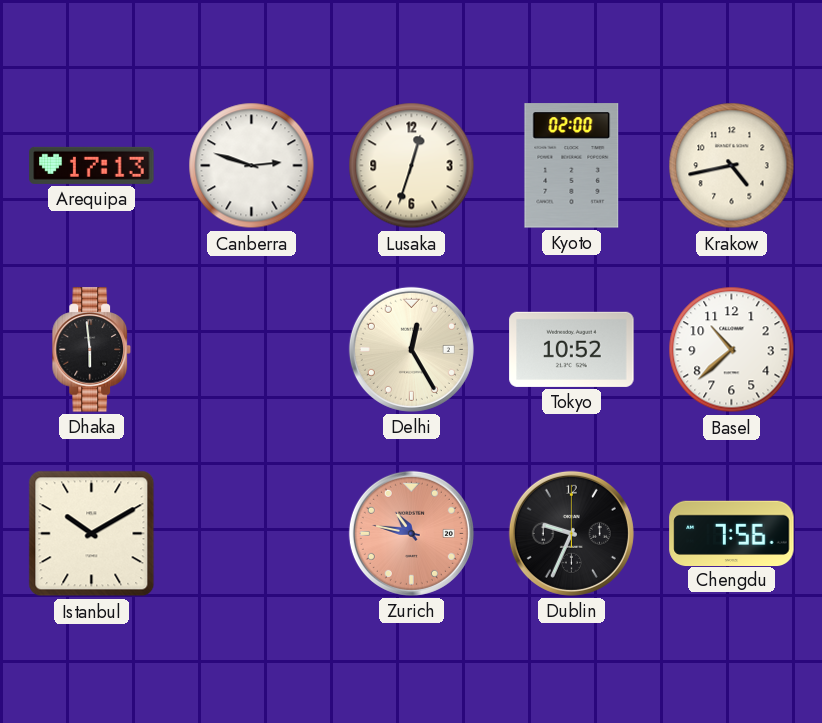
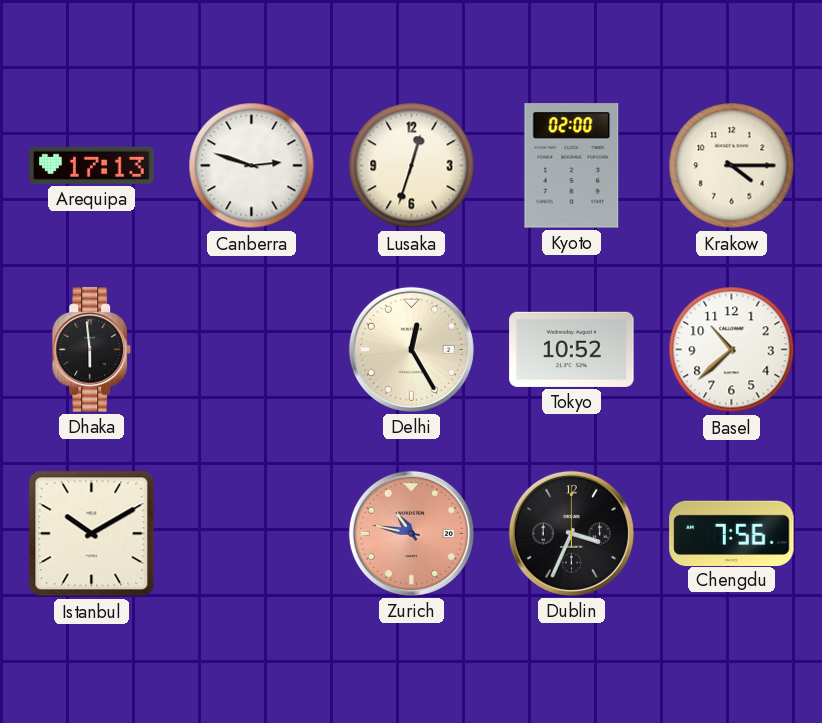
Krakow: 4:43 -> 4:15
Dublin: 9:34 -> 3:34
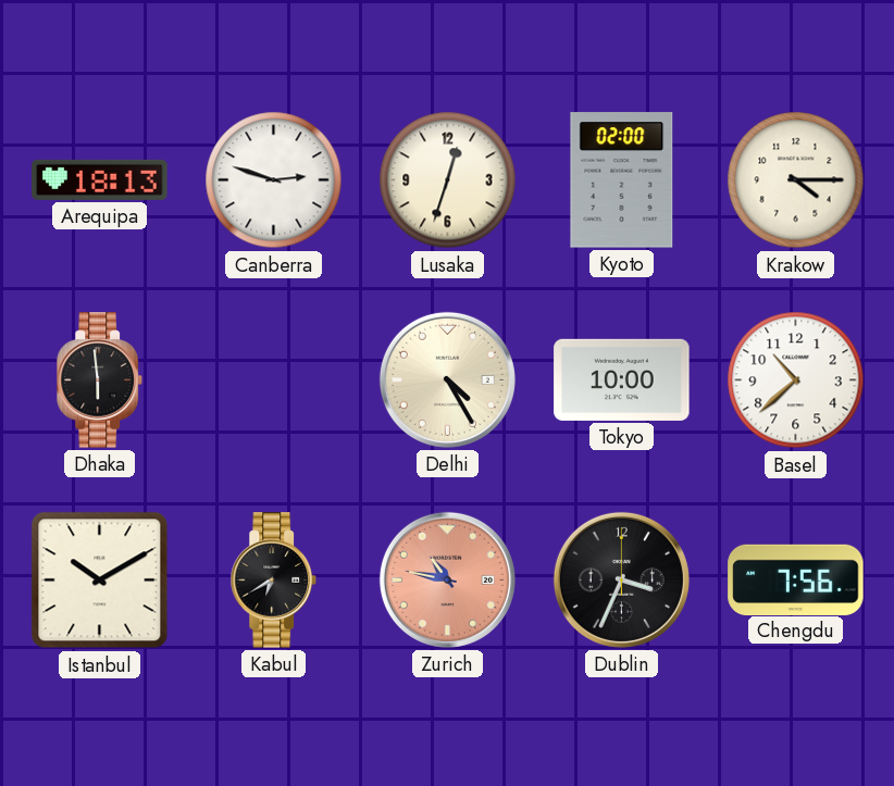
Arequipa: 17:13 -> 18:13
Delhi: 12:25 -> 4:25
Tokyo: 10:52 -> 10:00
Kabul: none -> 6:40
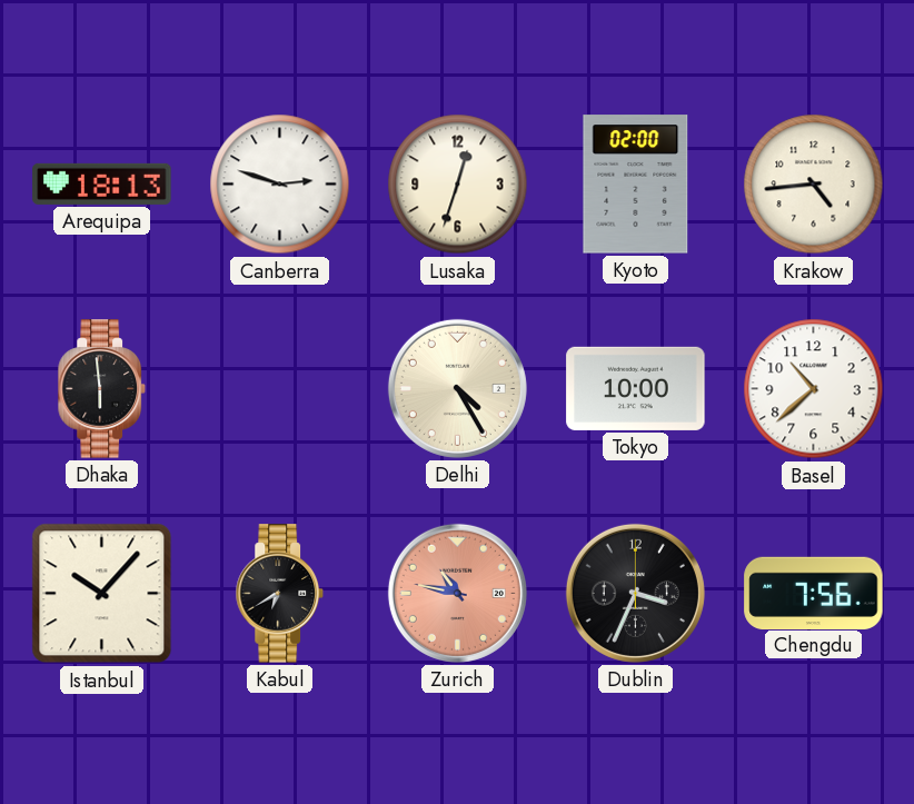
Krakow: 4:15 -> 4:44
Istanbul: 10:10 -> 10:07
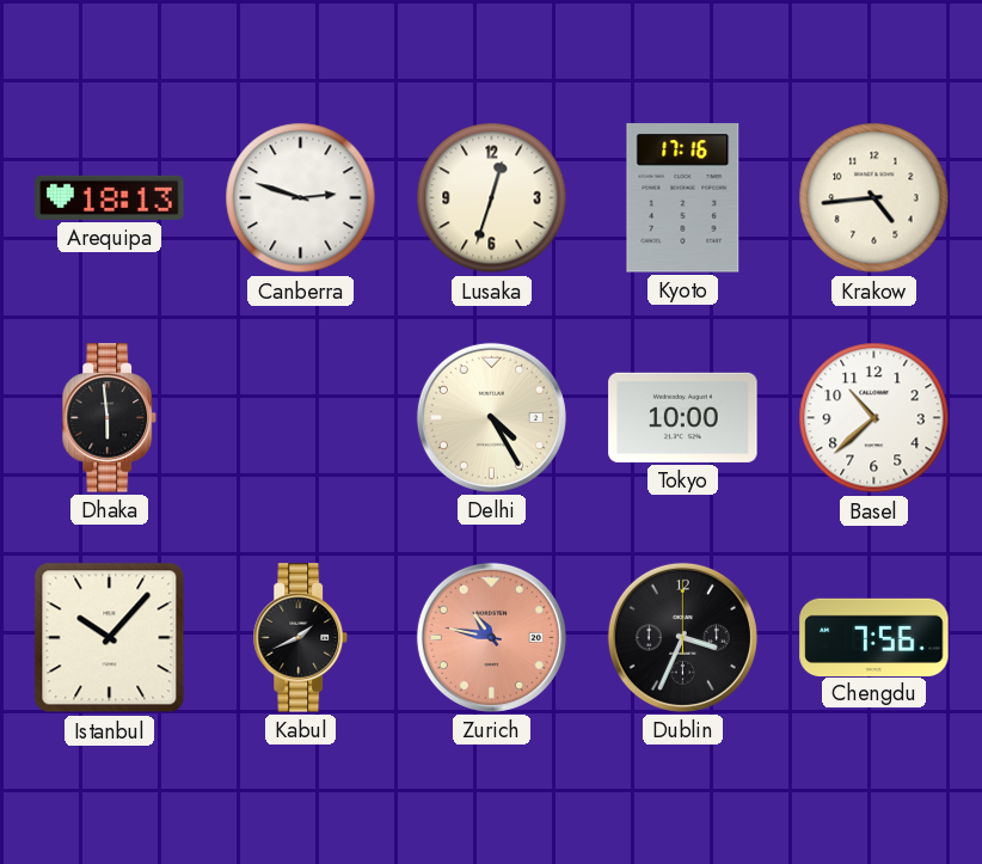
Kyoto: 02:00 -> 17:16
Kabul: 6:40 -> 1:41
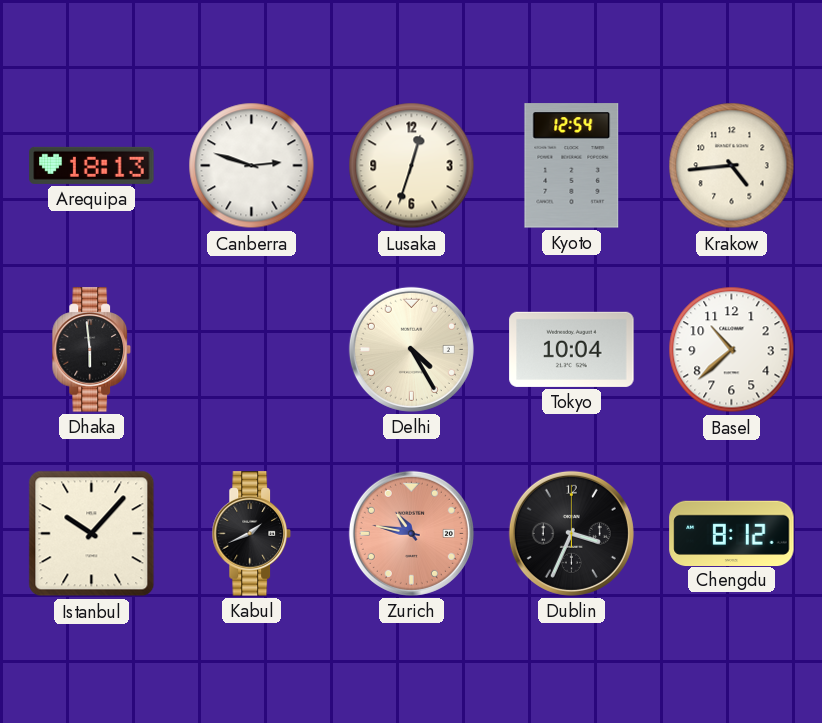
Kyoto: 17:16 -> 12:54
Tokyo: 10:00 -> 10:04
Chengdu: 7:56 -> 8:12
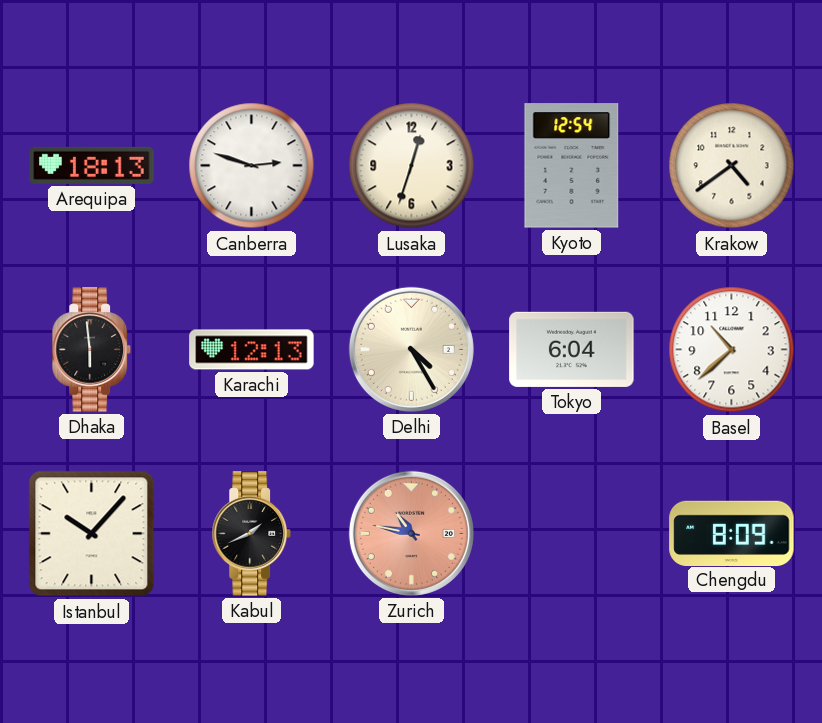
Krakow: 4:44 -> 4:39
Karachi: none -> 12:13
Tokyo: 10:04 -> 6:04
Dublin: 3:34 -> none
Chengdu: 8:12 -> 8:09
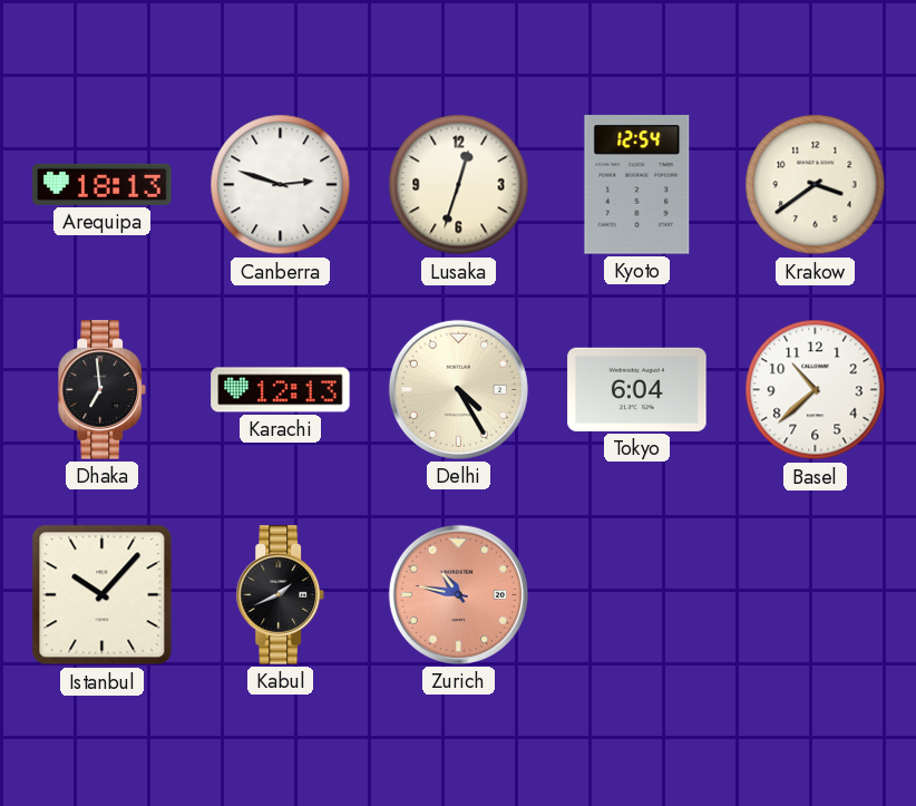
Krakow: 4:39 -> 3:39
Dhaka: 5:59 -> 6:59
Chengdu: 8:09 -> none
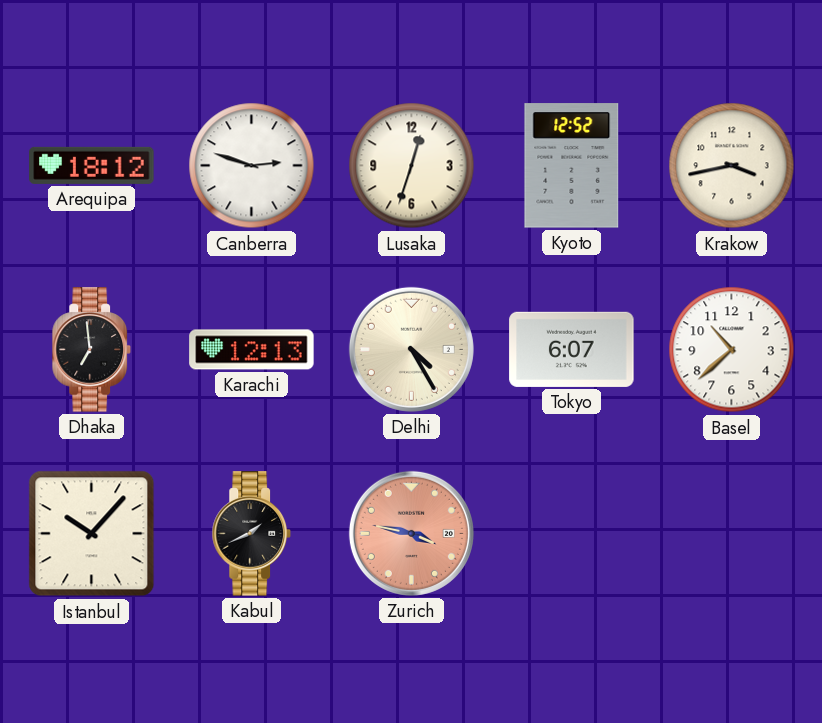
Arequipa: 18:13 -> 18:12
Kyoto: 12:54 -> 12:52
Krakow: 3:39 -> 3:43
Tokyo: 6:04 -> 6:07
Zurich: 10:47 -> 3:47
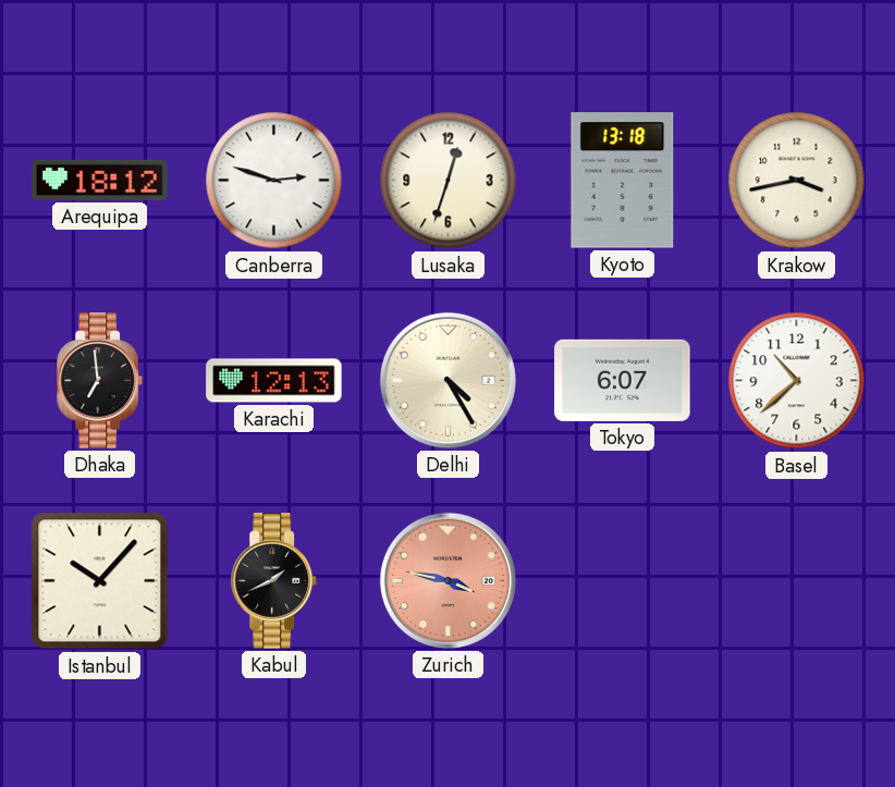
Kyoto: 12:52 -> 13:18
